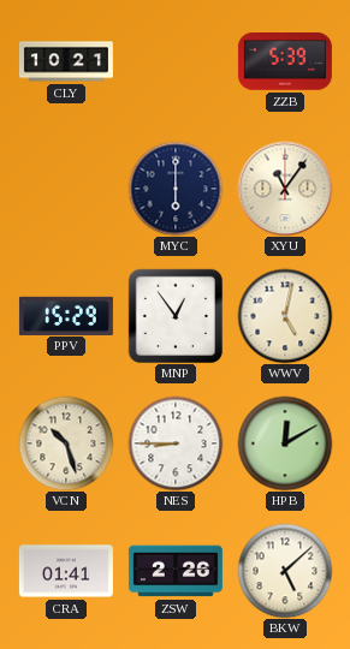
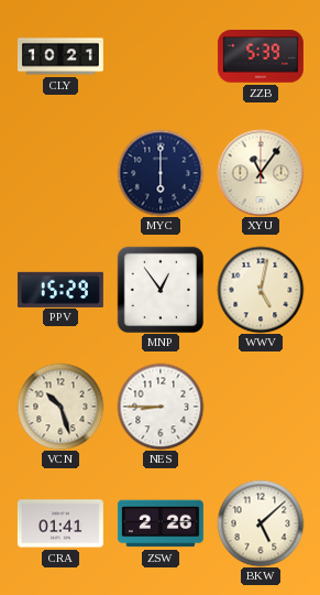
HPB: 12:10 -> none
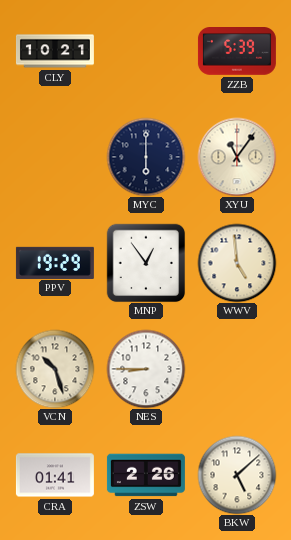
PPV: 15:29 -> 19:29
WWV: 5:02 -> 4:59
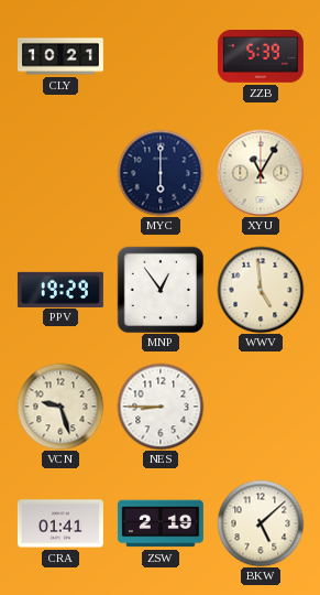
XYU: 11:06 -> 11:05
VCN: 10:27 -> 9:27
ZSW: 2:26 -> 2:19
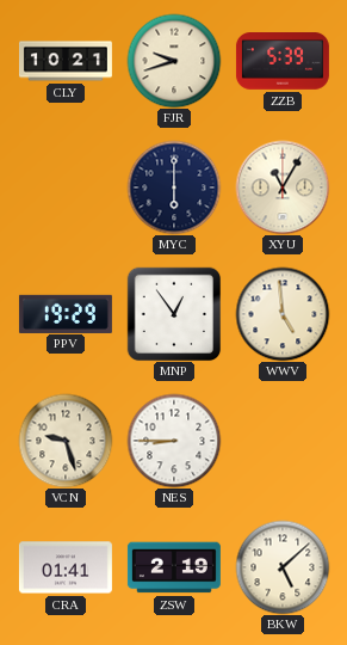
FJR: none -> 9:42
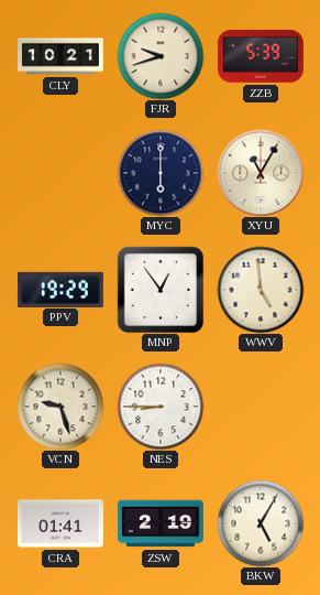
BKW: 5:08 -> 5:05
